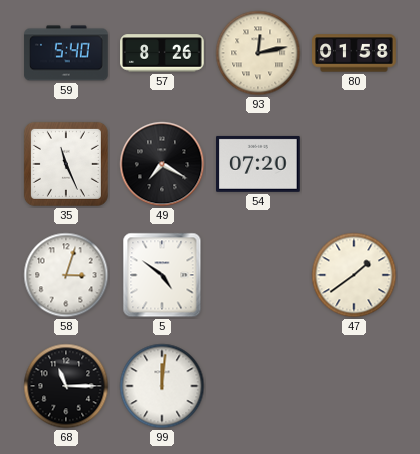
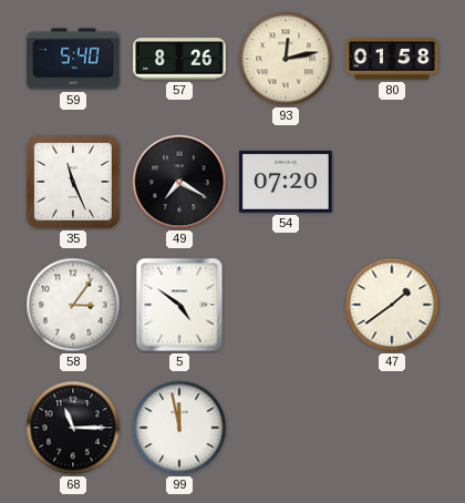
58: 3:03 -> 3:06
99: 12:01 -> 11:58
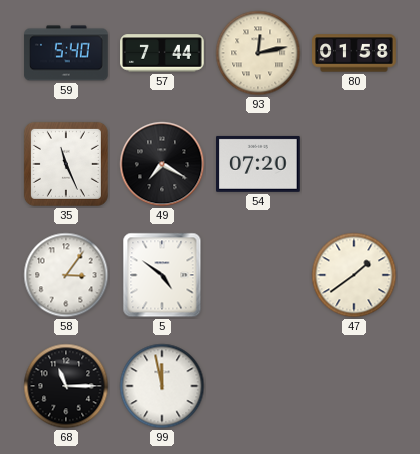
57: 8:26 -> 7:44
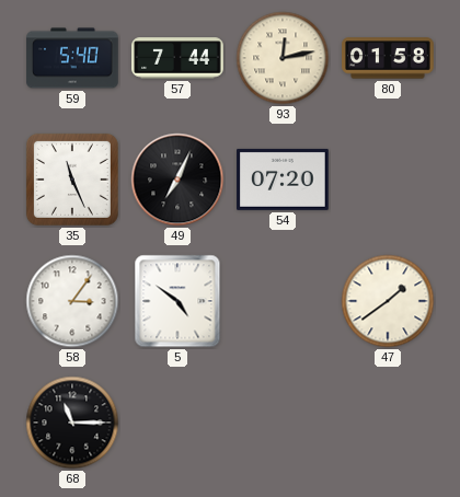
49: 7:20 -> 7:04
99: 11:58 -> none
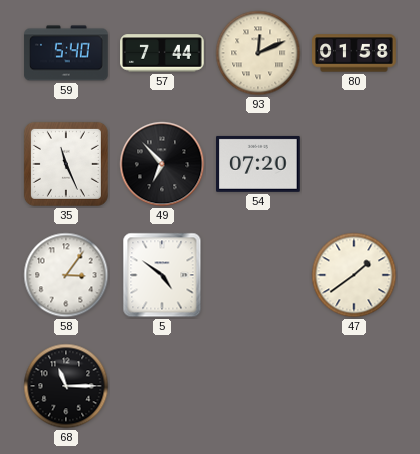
93: 12:13 -> 12:11
49: 7:04 -> 6:53
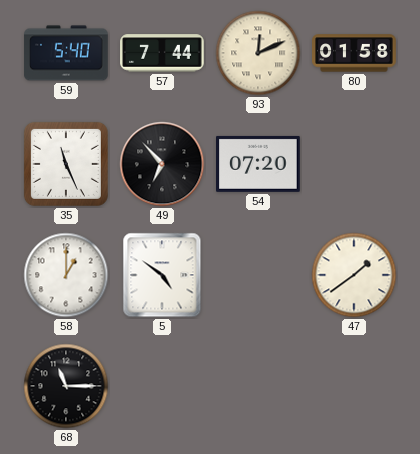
58: 3:06 -> 1:00
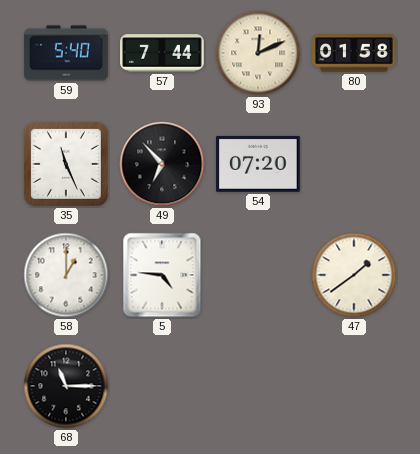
5: 4:51 -> 4:46
